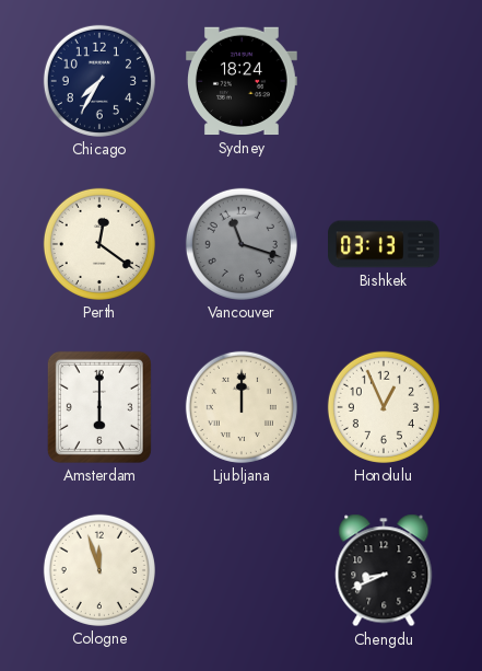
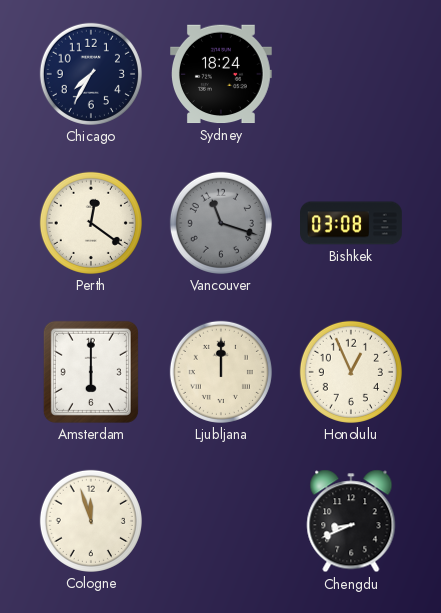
Bishkek: 03:13 -> 03:08
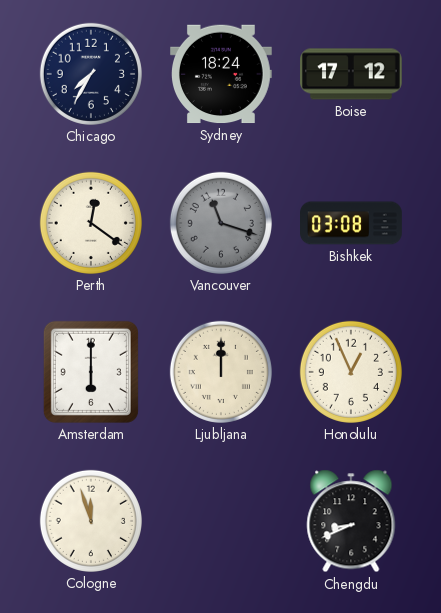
Boise: none -> 17:12
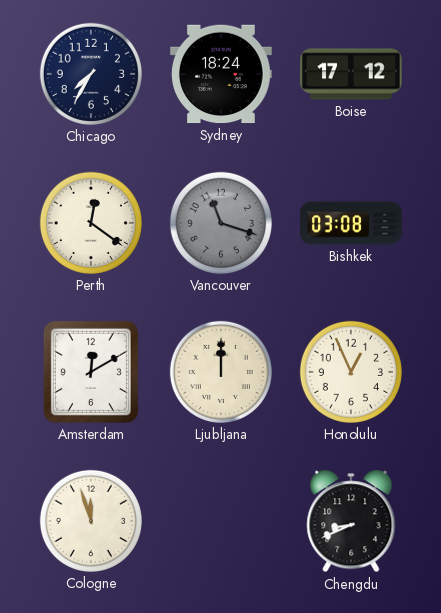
Amsterdam: 6:00 -> 12:10
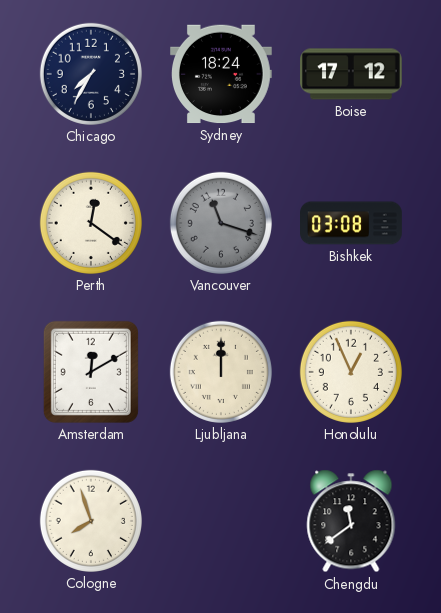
Cologne: 11:57 -> 7:57
Chengdu: 8:41 -> 11:39
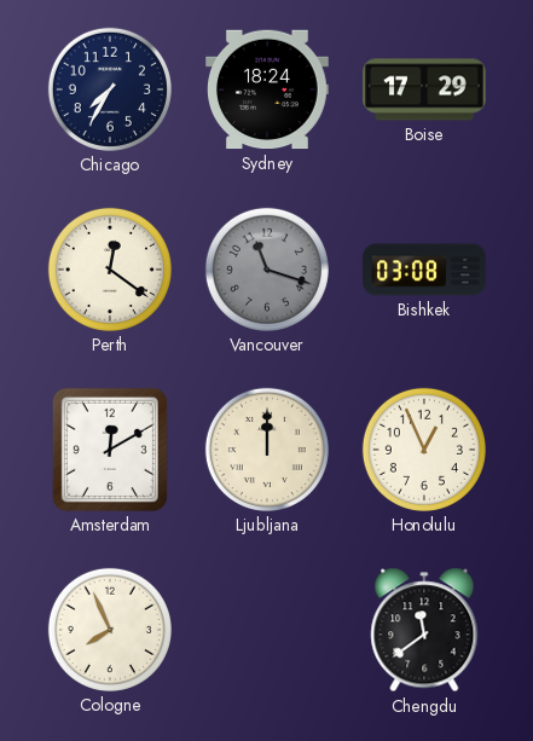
Boise: 17:12 -> 17:29
Cologne: 7:57 -> 7:56
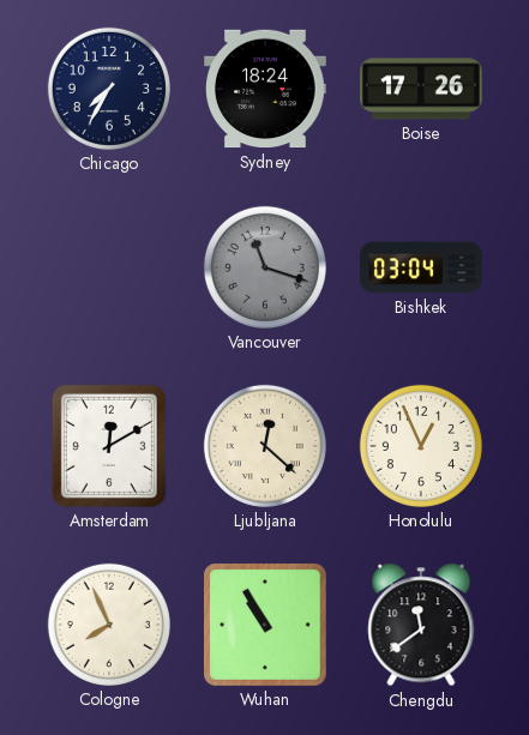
Boise: 17:29 -> 17:26
Perth: 12:21 -> none
Bishkek: 03:08 -> 03:04
Ljubljana: 12:00 -> 12:22
Wuhan: none -> 10:55
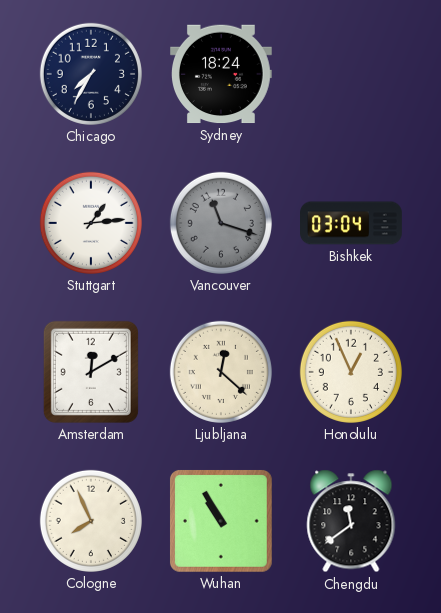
Boise: 17:26 -> none
Stuttgart: none -> 1:14
